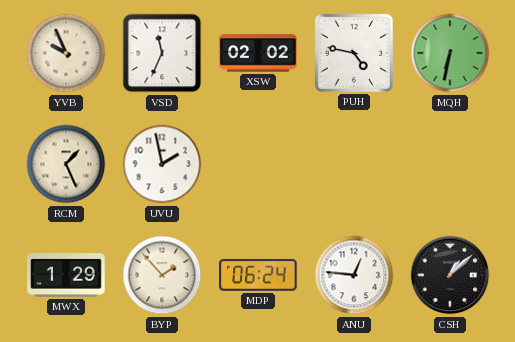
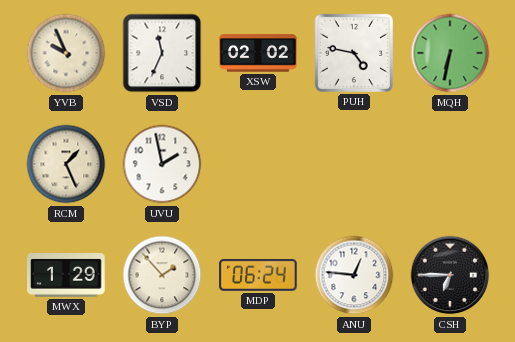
CSH: 1:08 -> 6:45
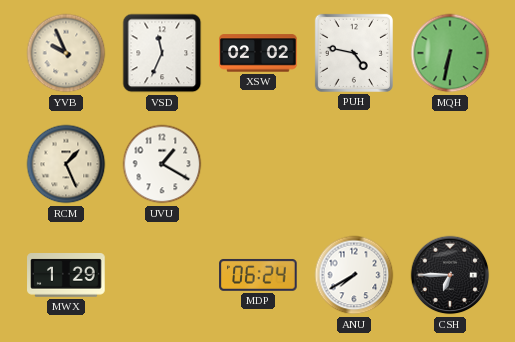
UVU: 1:58 -> 1:20
BYP: 1:53 -> none
ANU: 12:46 -> 7:40
